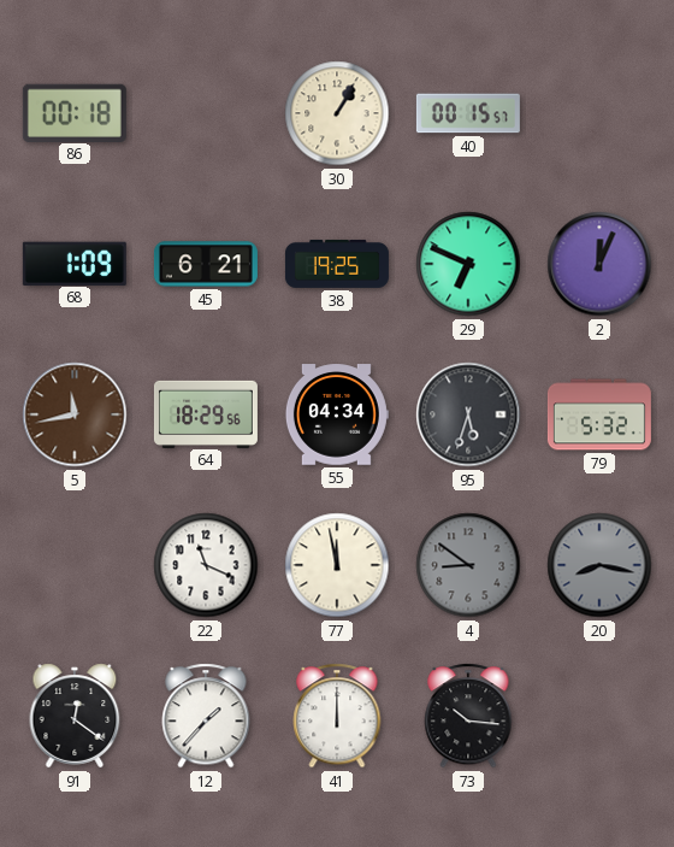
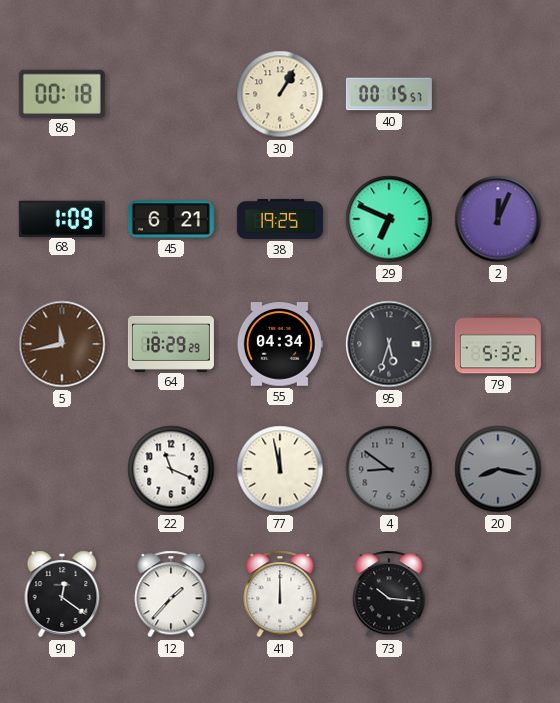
64: 18:29:56 -> 18:29:29
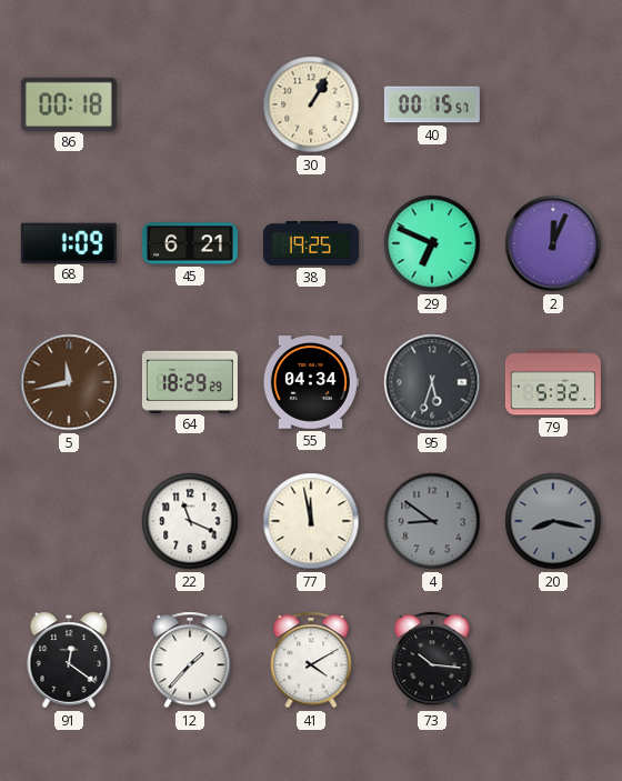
41: 12:00 -> 4:10
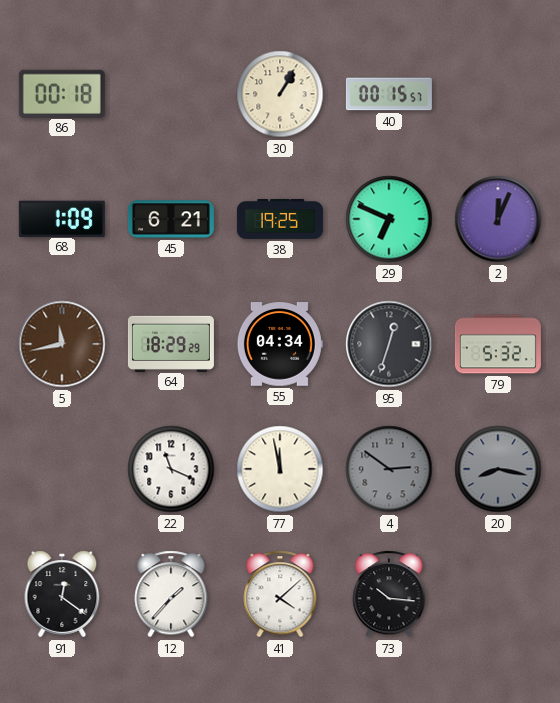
95: 5:33 -> 12:33
4: 8:51 -> 2:51
41: 4:10 -> 4:08
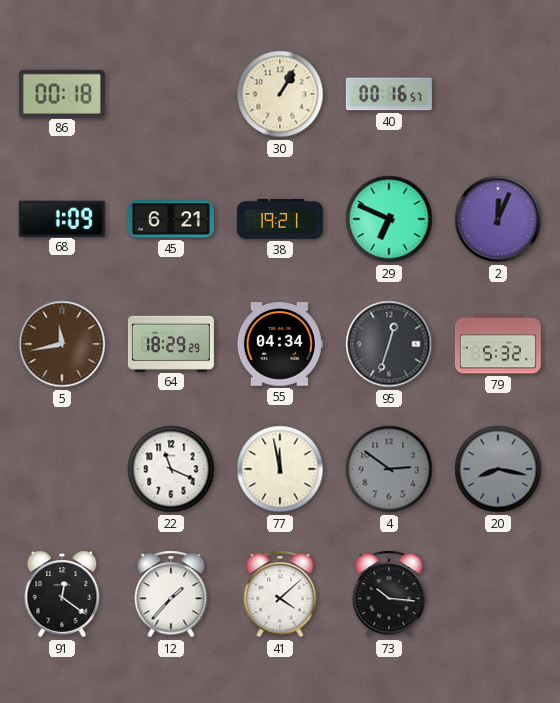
40: 00:15 -> 00:16
38: 19:25 -> 19:21
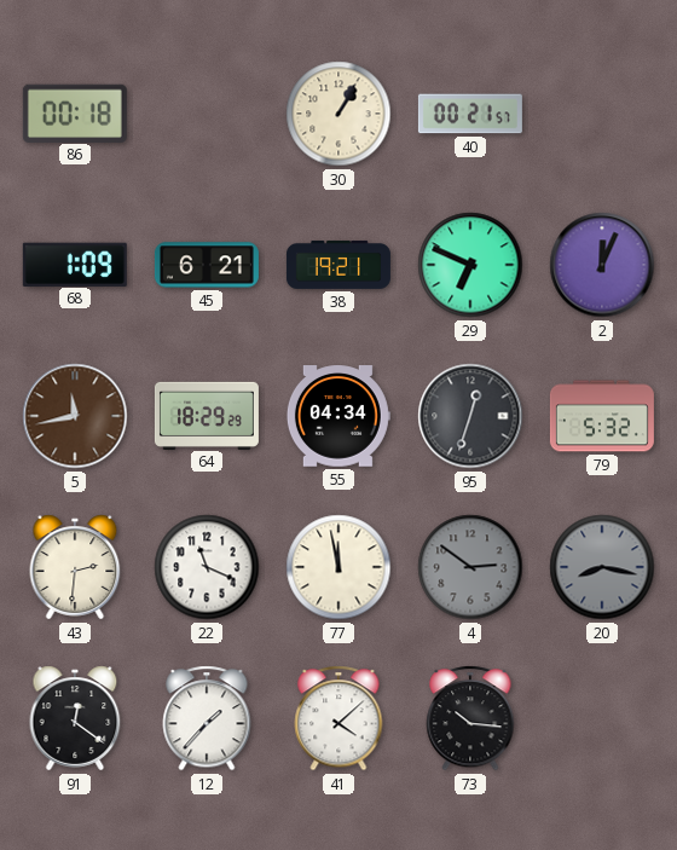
40: 00:16 -> 00:21
43: none -> 2:31
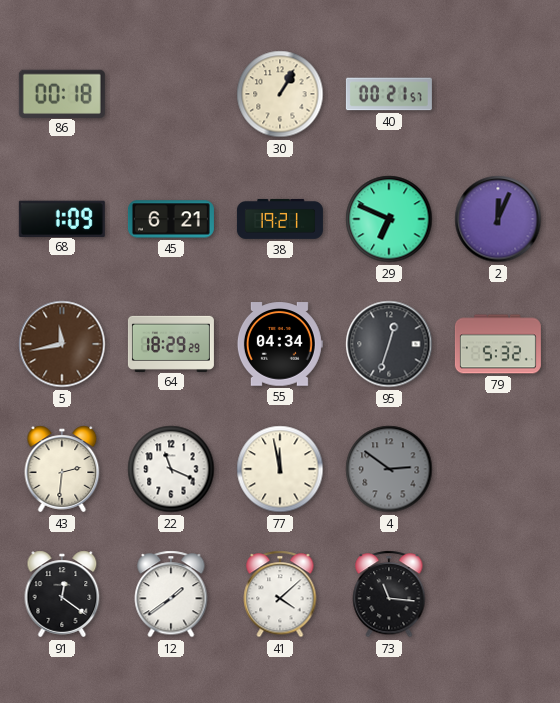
20: 8:17 -> none
12: 1:37 -> 1:39
73: 10:16 -> 11:16
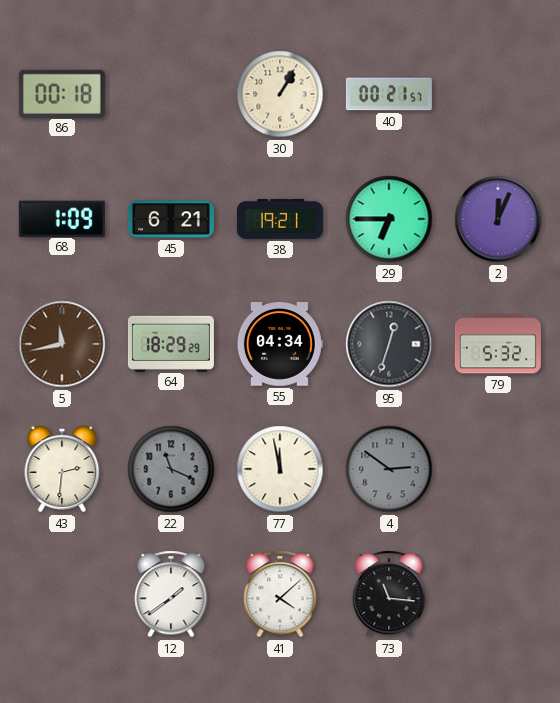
29: 6:49 -> 6:45
22 dial: white -> grey
91: 12:21 -> none
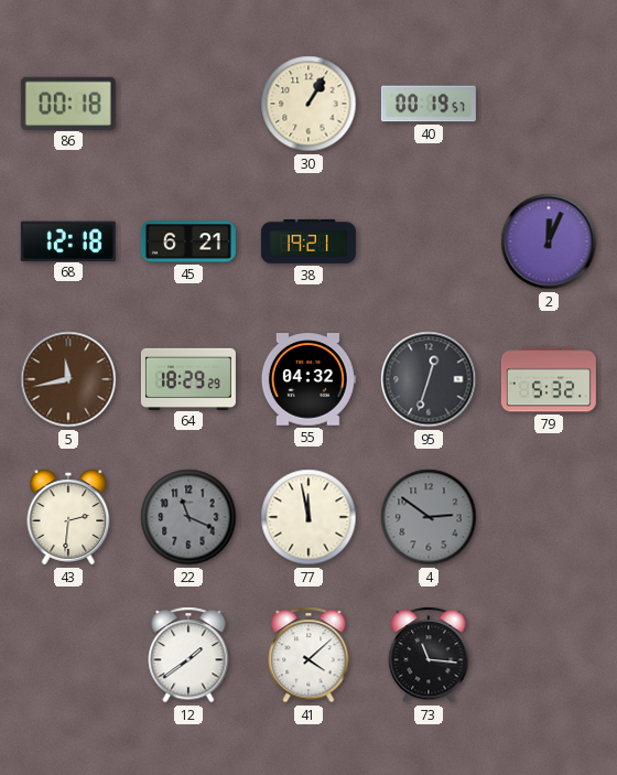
40: 00:21 -> 00:19
68: 1:09 -> 12:18
29: 6:45 -> none
55: 04:34 -> 04:32
